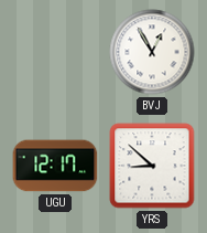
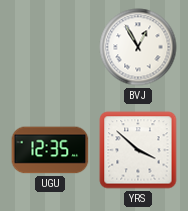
UGU: 12:17 -> 12:35
YRS: 8:52 -> 3:52
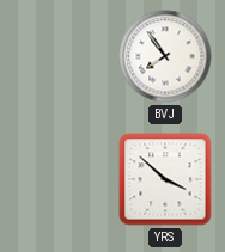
BVJ: 12:55 -> 7:54
UGU: 12:35 -> none
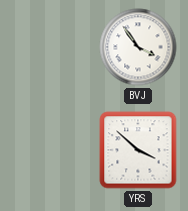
BVJ: 7:54 -> 3:54
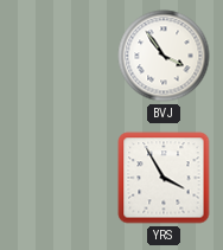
YRS: 3:52 -> 3:55
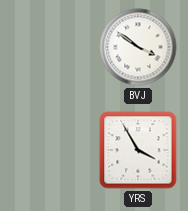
BVJ: 3:54 -> 3:51
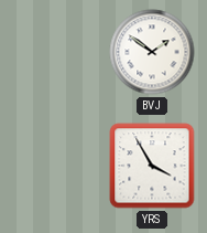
BVJ: 3:51 -> 1:51
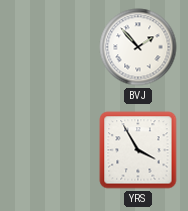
BVJ: 1:51 -> 1:53
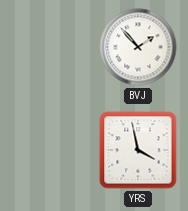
YRS: 3:55 -> 3:58
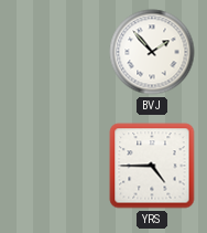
YRS: 3:58 -> 4:45
